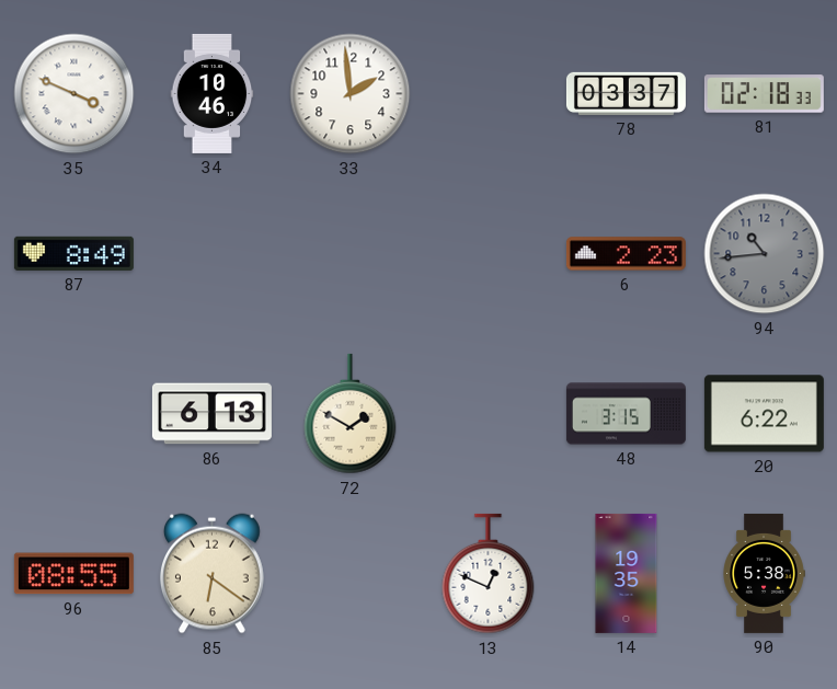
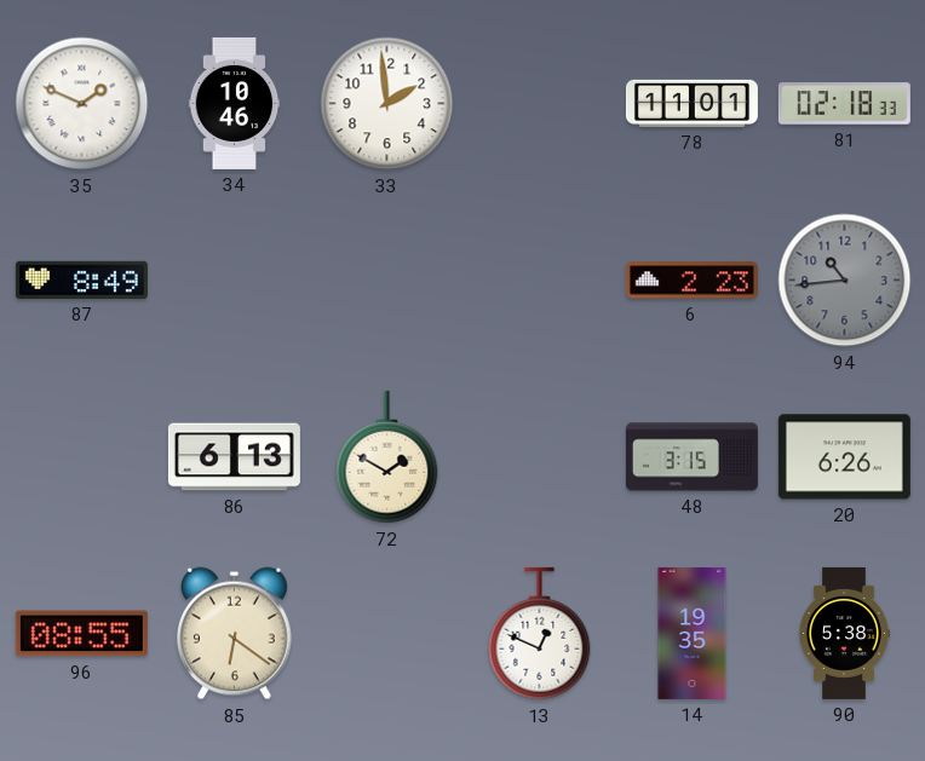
35: 3:49 -> 1:49
78: 03:37 -> 11:01
20: 6:22 -> 6:26
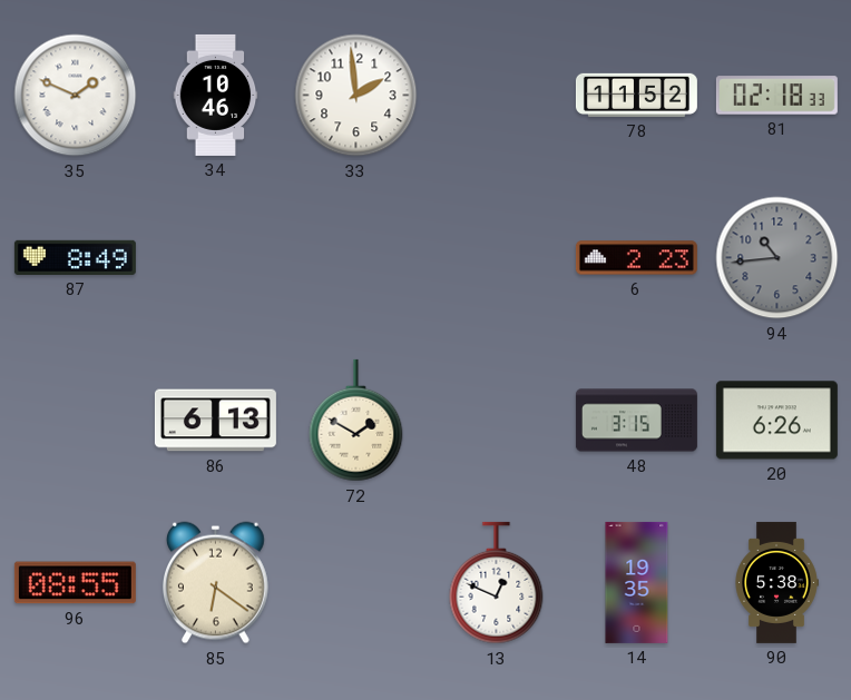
78: 11:01 -> 11:52
